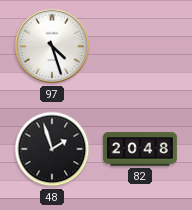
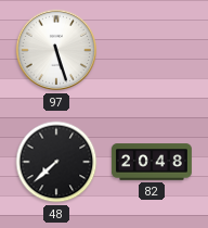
97: 4:27 -> 5:27
48: 1:57 -> 7:38
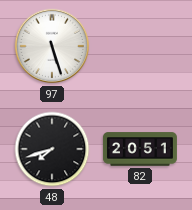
48: 7:38 -> 7:42
82: 20:48 -> 20:51
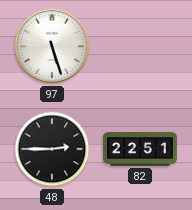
48: 7:42 -> 2:45
82: 20:51 -> 22:51
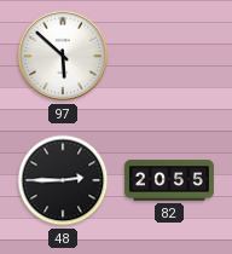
97: 5:27 -> 5:52
82: 22:51 -> 20:55
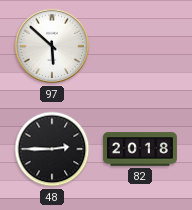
82: 20:55 -> 20:18
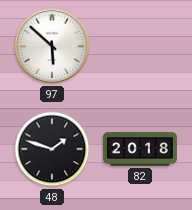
48: 2:45 -> 1:48
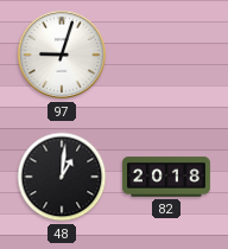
97: 5:52 -> 9:03
48: 1:48 -> 1:01
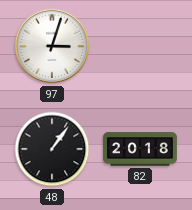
97: 9:03 -> 3:03
48: 1:01 -> 1:06
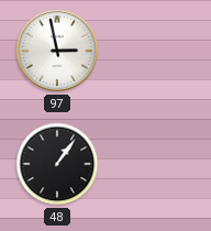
97: 3:03 -> 2:58
82: 20:18 -> none
